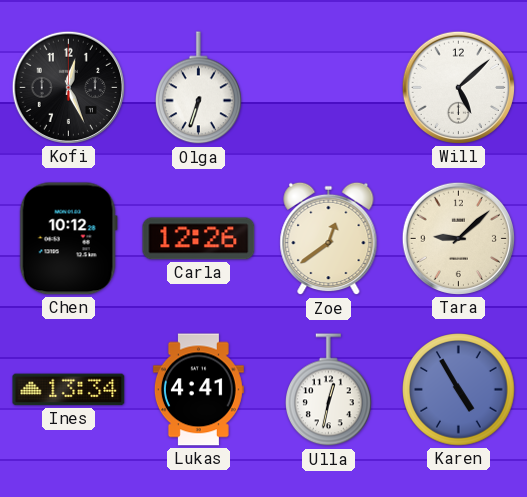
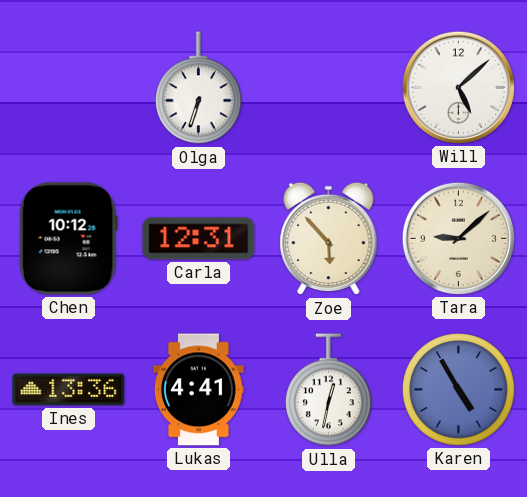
Kofi: 12:26 -> none
Carla: 12:26 -> 12:31
Zoe: 12:39 -> 5:53
Ines: 13:34 -> 13:36
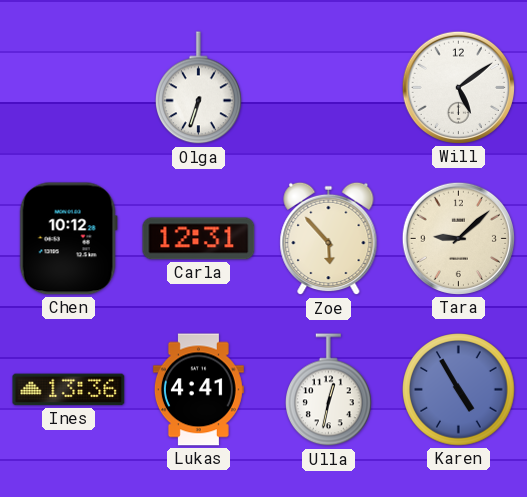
Will: 5:08 -> 5:09
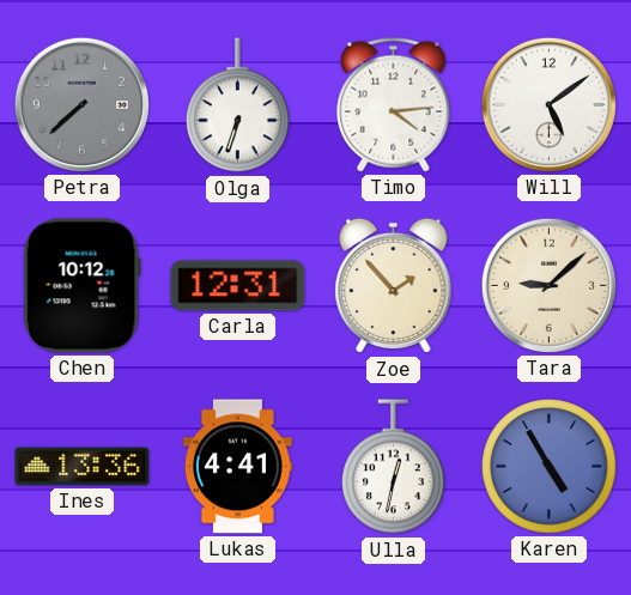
Petra: none -> 7:38
Timo: none -> 4:14
Zoe: 5:53 -> 1:53
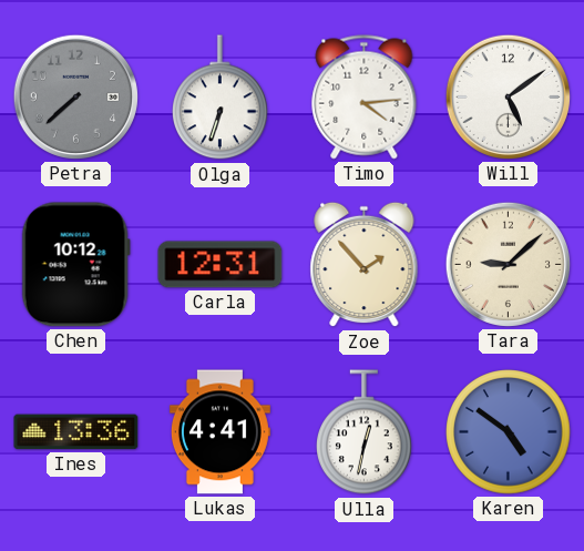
Karen: 4:55 -> 4:51
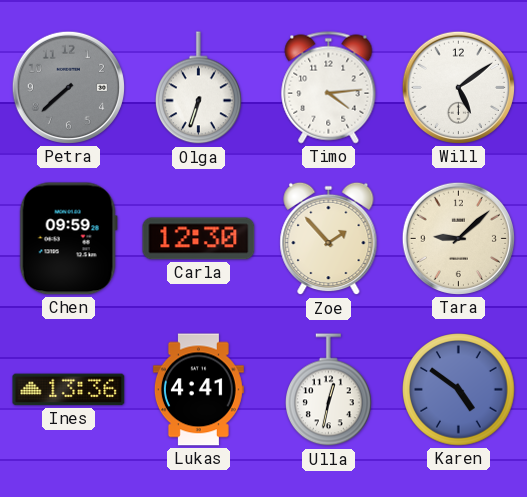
Chen: 10:12 -> 09:59
Carla: 12:31 -> 12:30
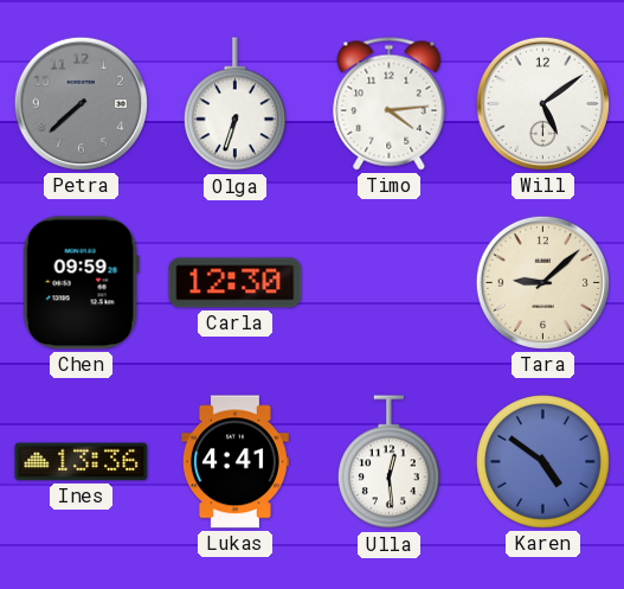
Zoe: 1:53 -> none
Ulla: 12:32 -> 12:29
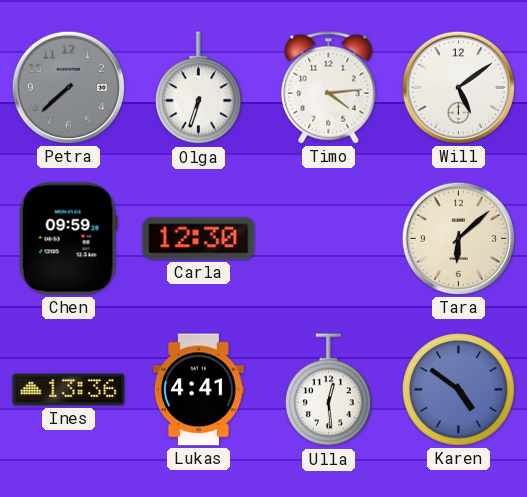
Tara: 9:08 -> 6:08
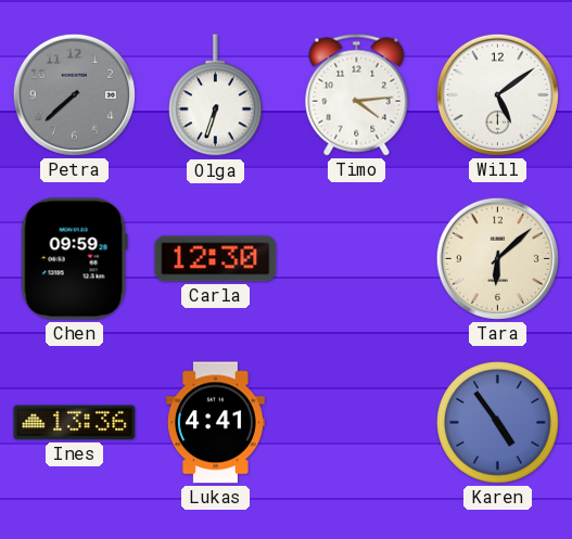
Ulla: 12:29 -> none
Karen: 4:51 -> 4:54
